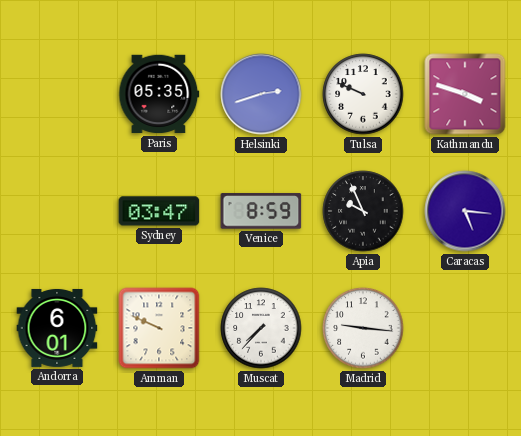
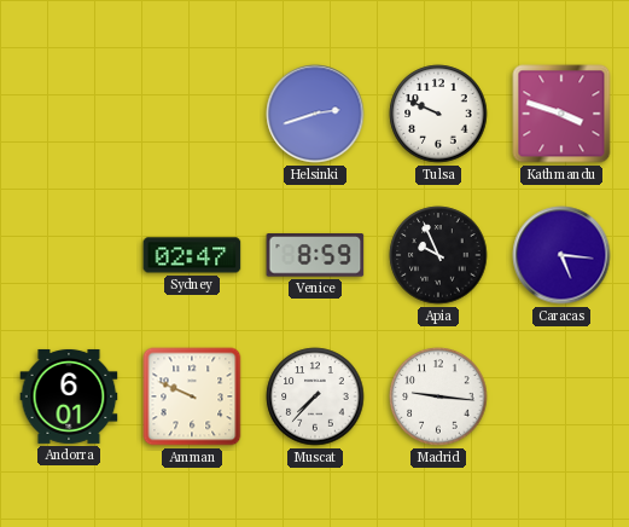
Paris: 05:35 -> none
Sydney: 03:47 -> 02:47
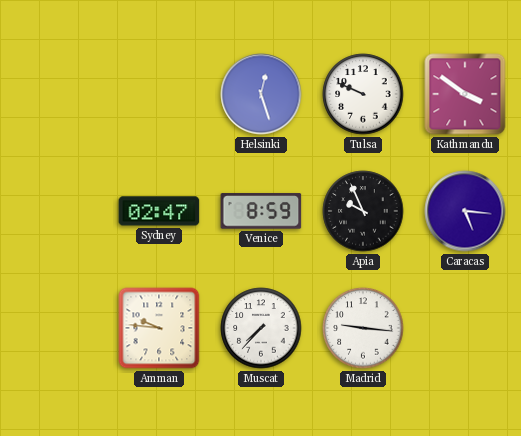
Helsinki: 2:42 -> 12:27
Kathmandu: 3:48 -> 3:51
Andorra: 6:01 -> none
Amman: 9:49 -> 9:46
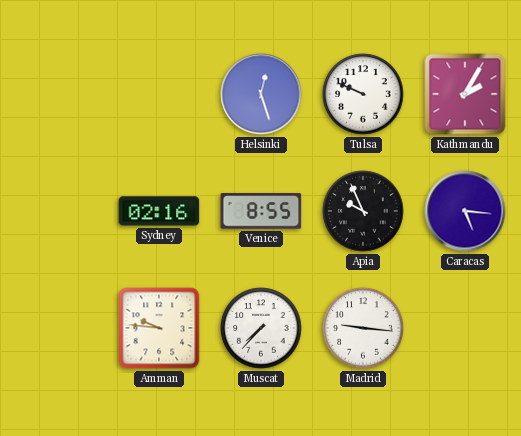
Kathmandu: 3:51 -> 2:05
Sydney: 02:47 -> 02:16
Venice: 8:59 -> 8:55
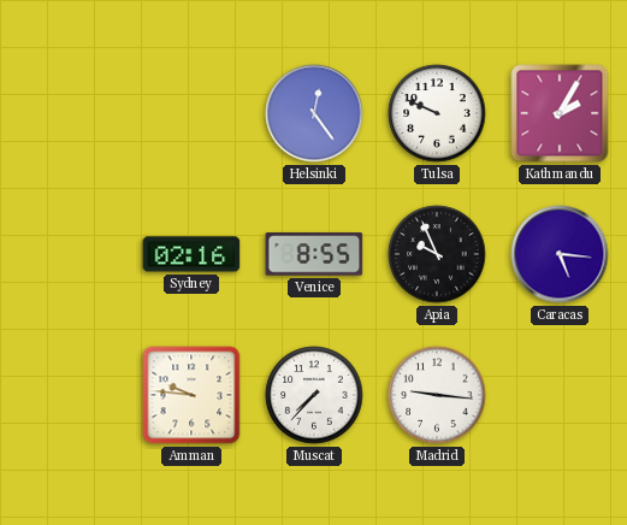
Helsinki: 12:27 -> 12:24
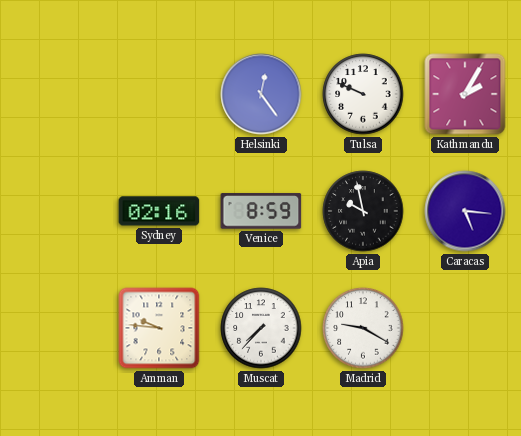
Venice: 8:55 -> 8:59
Apia: 9:56 -> 9:58
Madrid: 9:16 -> 9:20
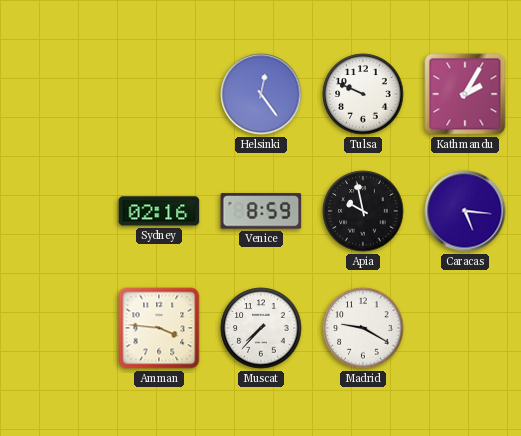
Amman: 9:46 -> 3:46
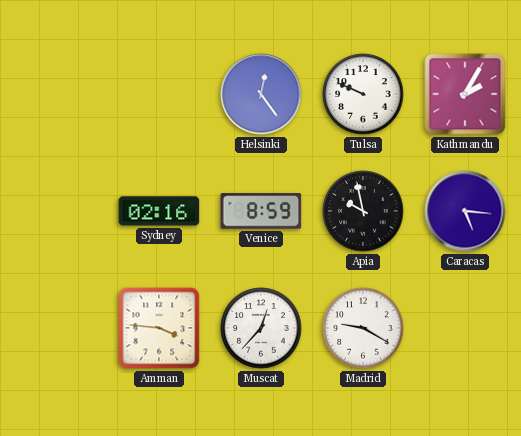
Muscat: 7:37 -> 12:37
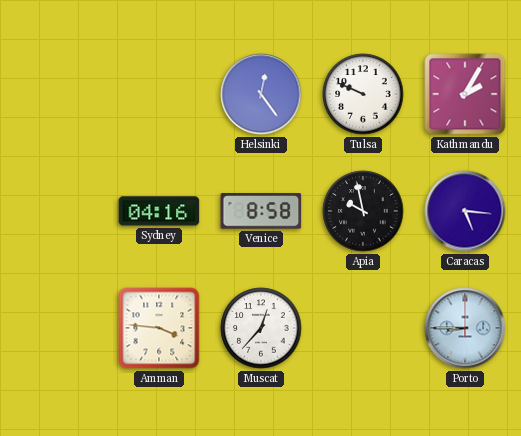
Sydney: 02:16 -> 04:16
Venice: 8:59 -> 8:58
Madrid: 9:20 -> none
Porto: none -> 8:45
